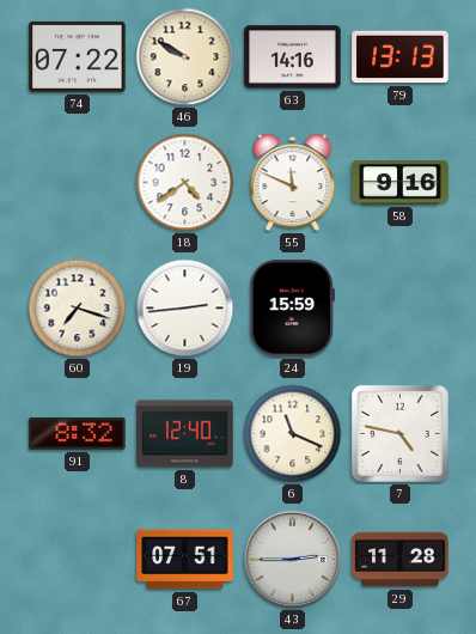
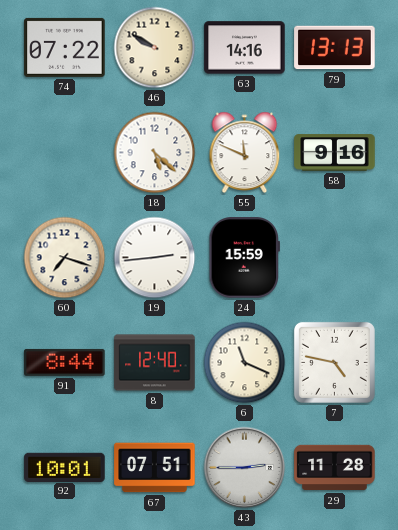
18: 4:39 -> 5:22
91: 8:32 -> 8:44
92: none -> 10:01
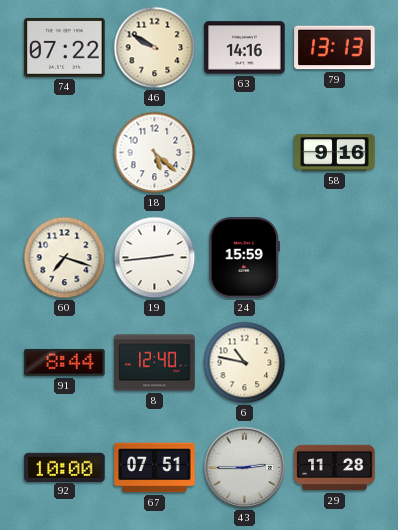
55: 11:49 -> none
6: 11:19 -> 10:47
7: 4:47 -> none
92: 10:01 -> 10:00
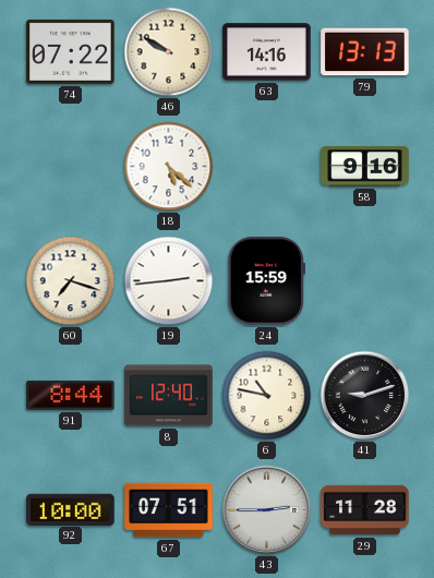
41: none -> 9:12
